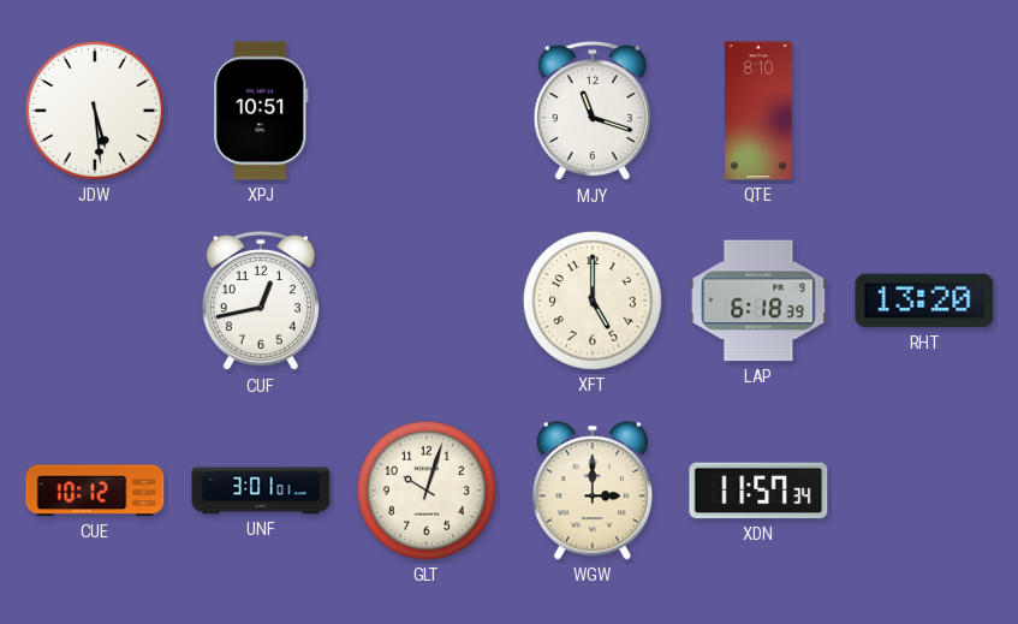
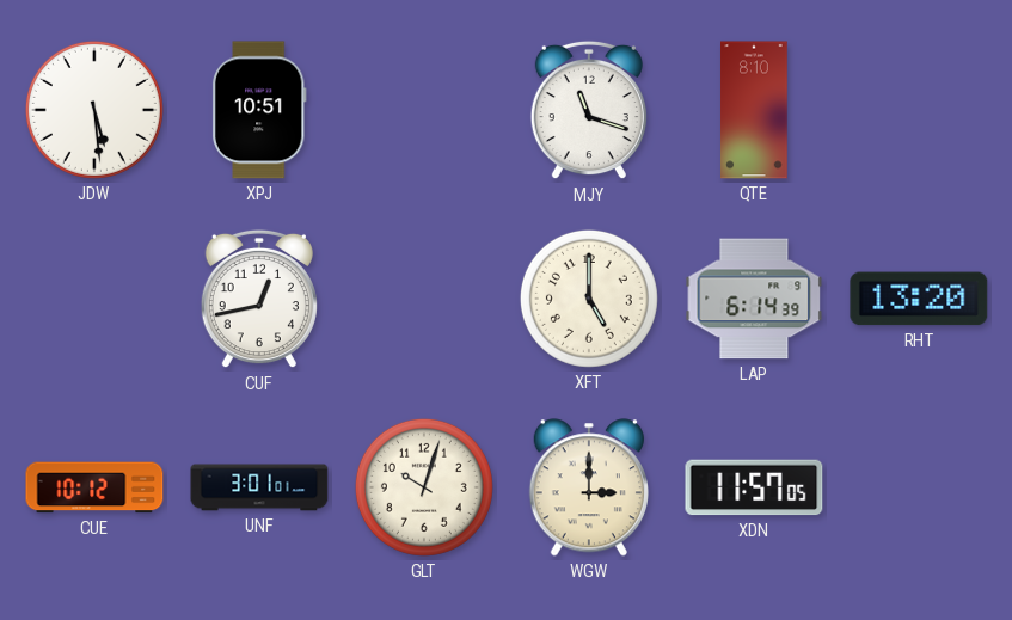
LAP: 6:18 -> 6:14
XDN: 11:57:34 -> 11:57:05
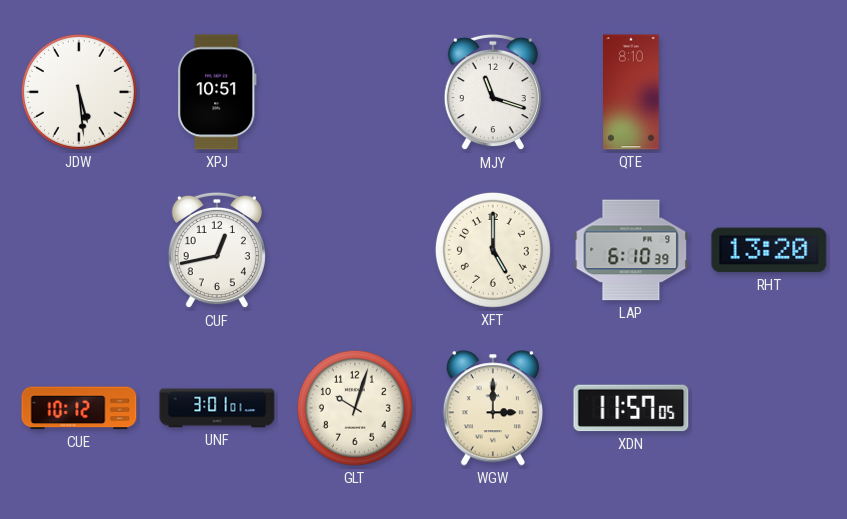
LAP: 6:14 -> 6:10
